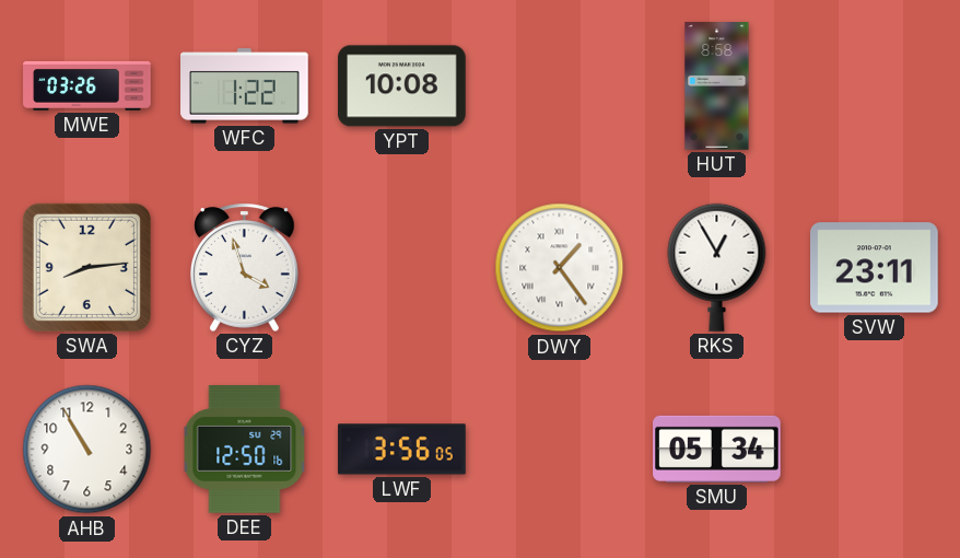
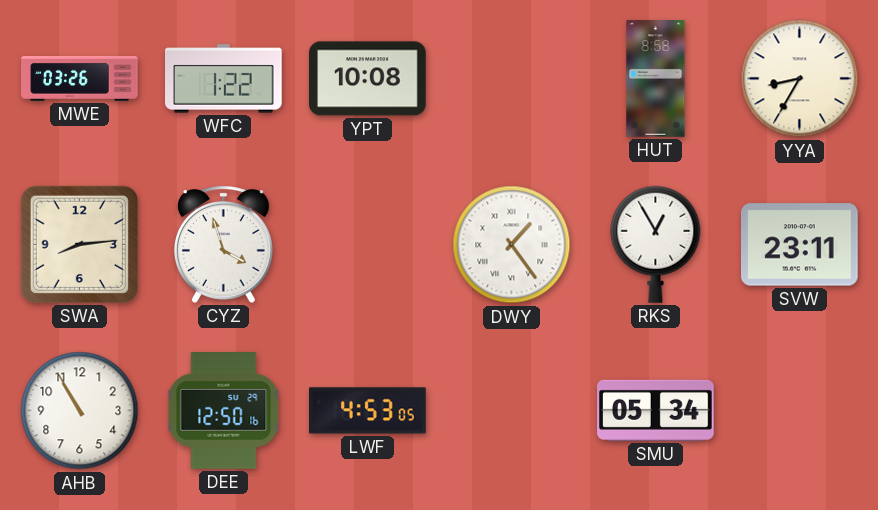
YYA: none -> 8:35
LWF: 3:56 -> 4:53
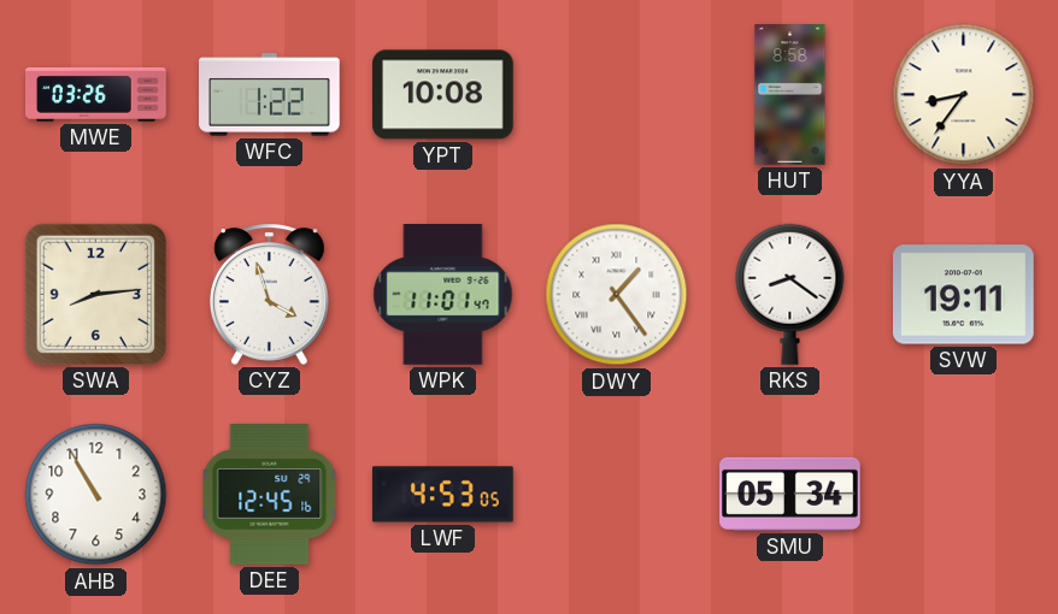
YYA: 8:35 -> 8:36
WPK: none -> 11:01
RKS: 12:55 -> 8:21
SVW: 23:11 -> 19:11
DEE: 12:50 -> 12:45
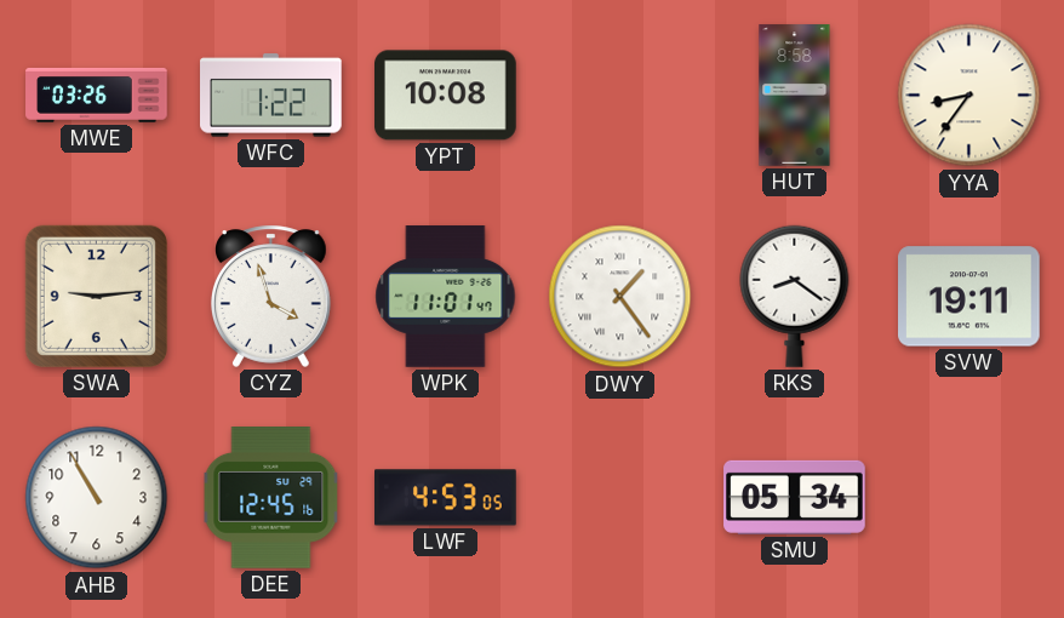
SWA: 8:14 -> 9:14
